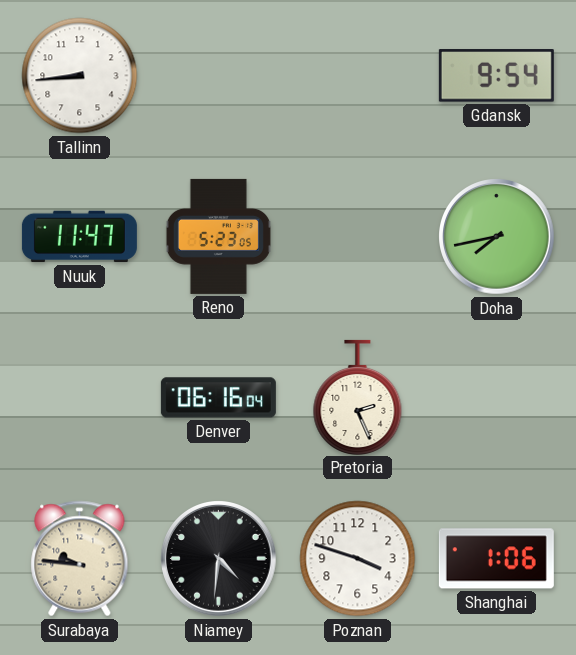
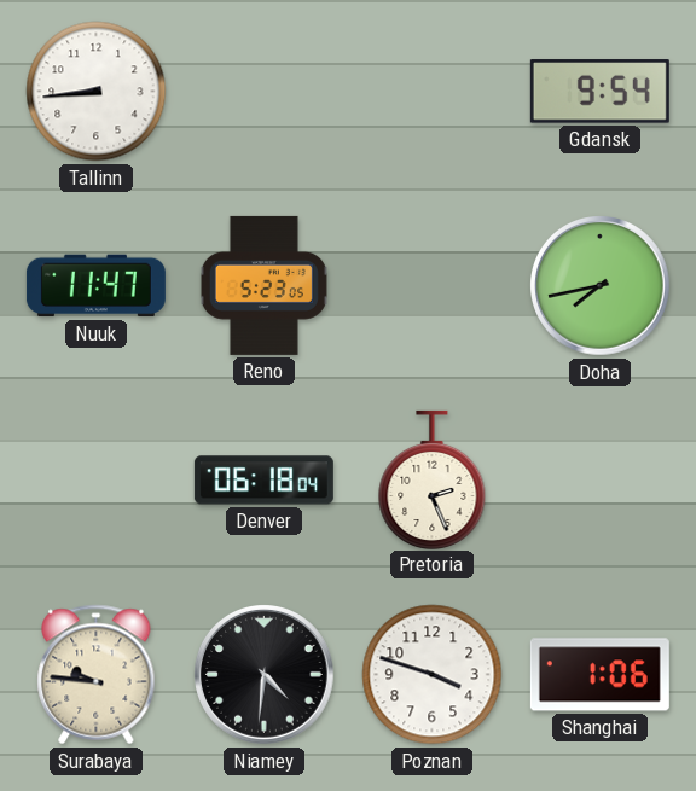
Denver: 06:16 -> 06:18
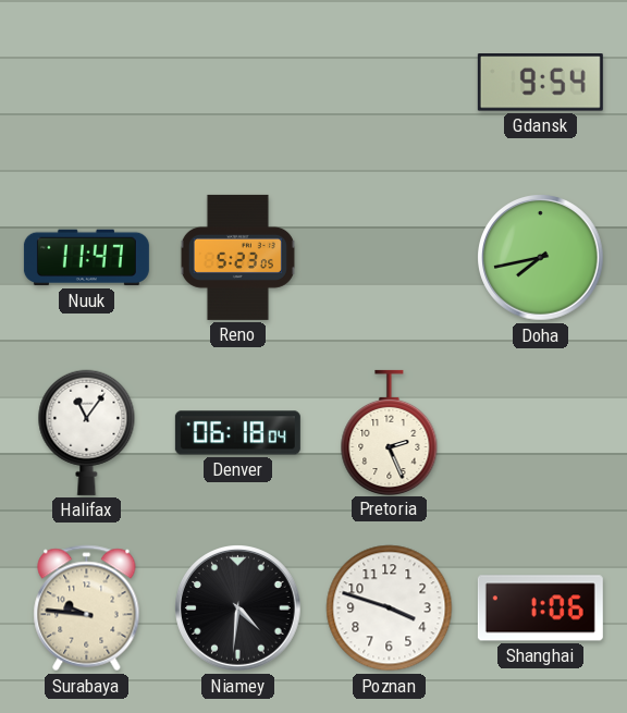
Tallinn: 8:44 -> none
Halifax: none -> 11:06
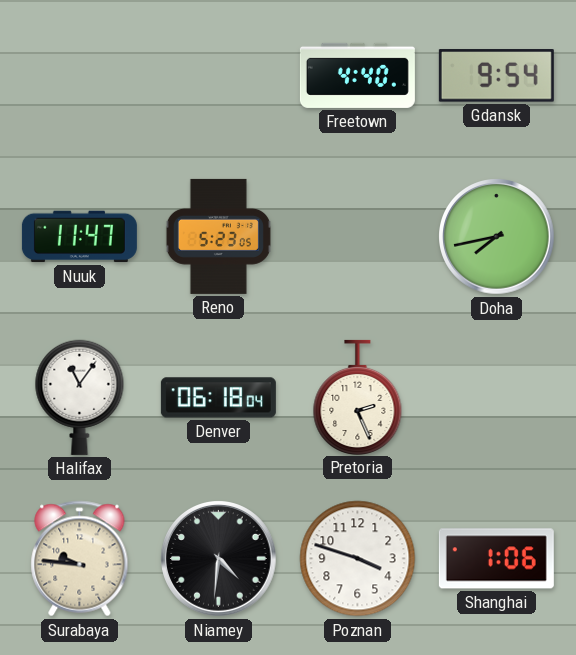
Freetown: none -> 4:40
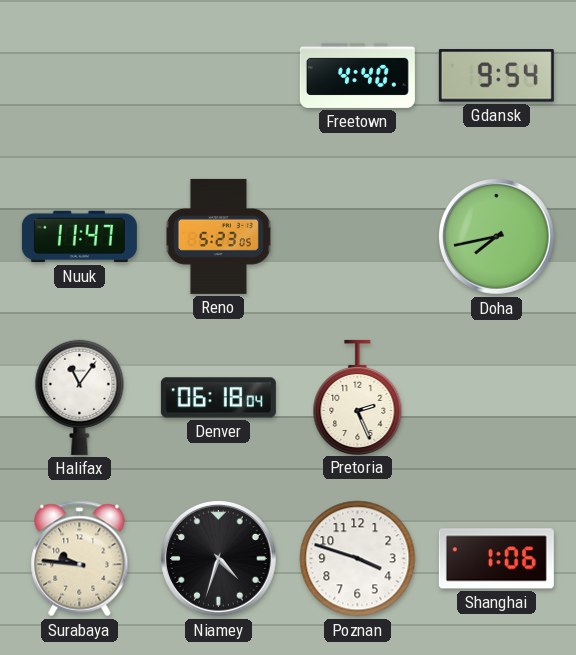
Niamey: 4:31 -> 4:33
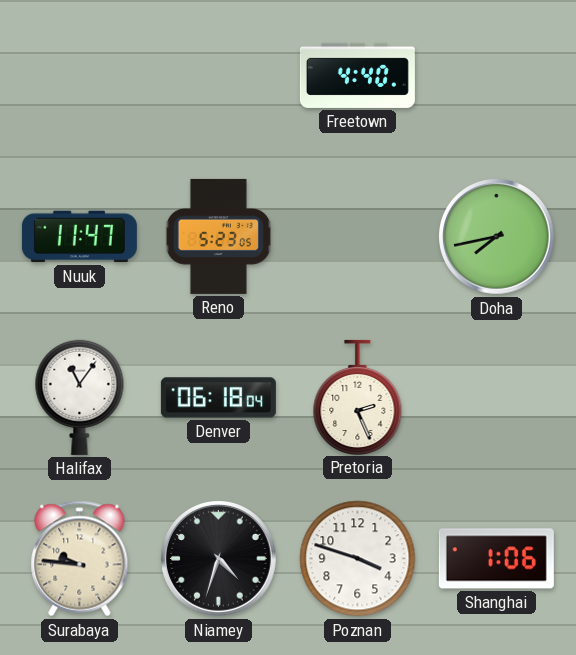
Gdansk: 9:54 -> none
